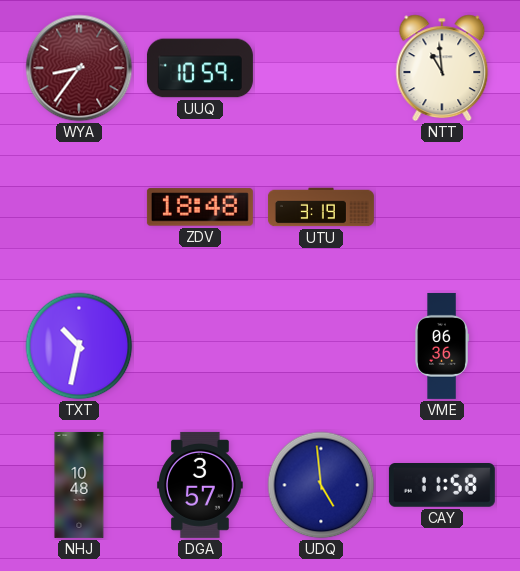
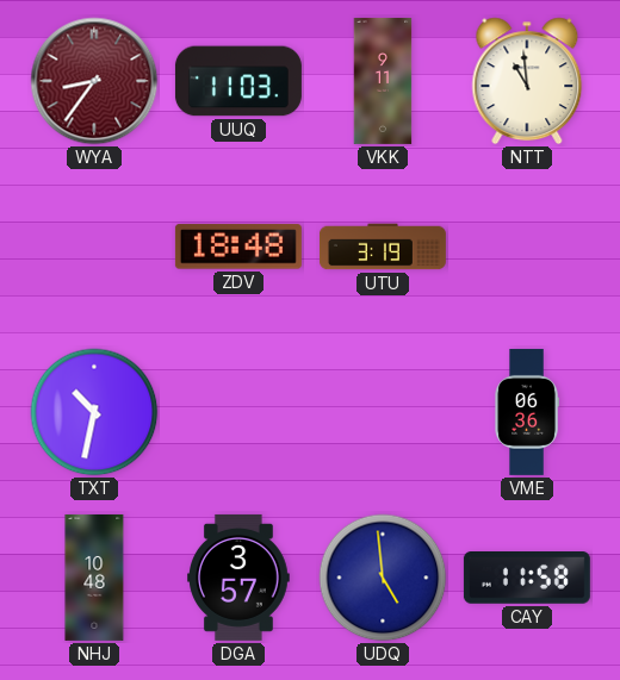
UUQ: 10:59 -> 11:03
VKK: none -> 9:11
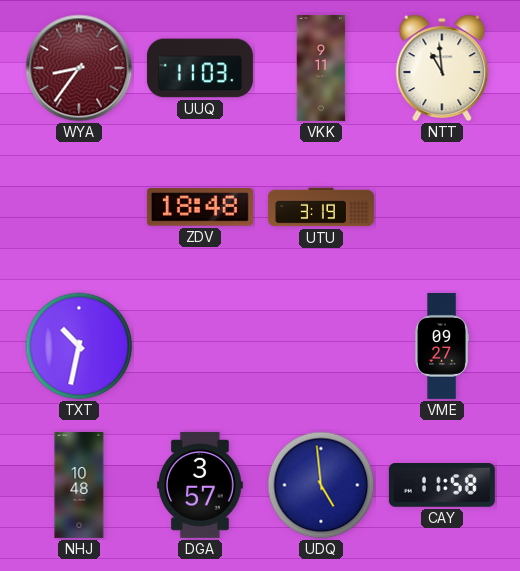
VME: 06:36 -> 09:27
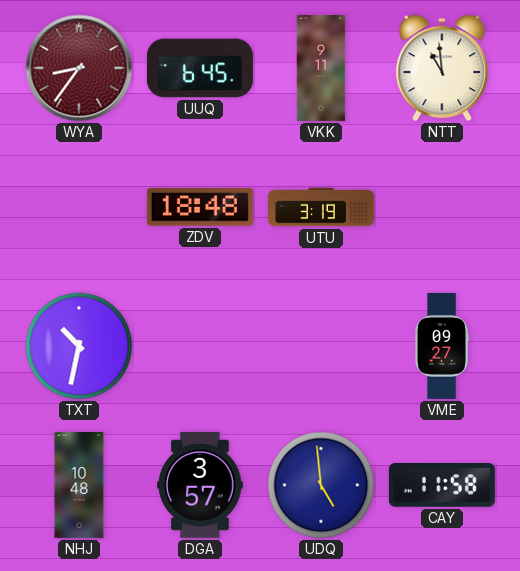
UUQ: 11:03 -> 6:45
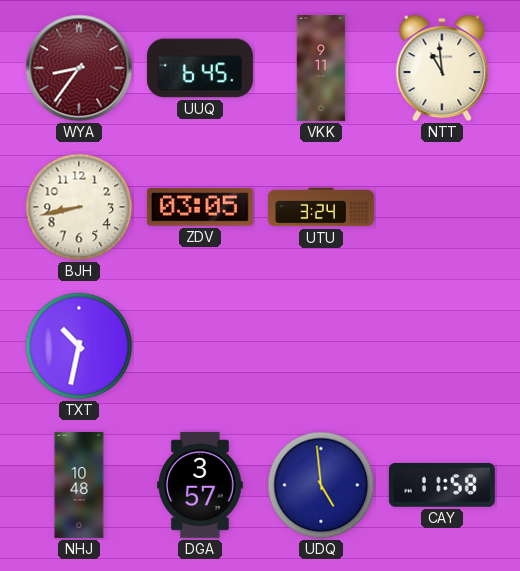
BJH: none -> 8:43
ZDV: 18:48 -> 03:05
UTU: 3:19 -> 3:24
VME: 09:27 -> none
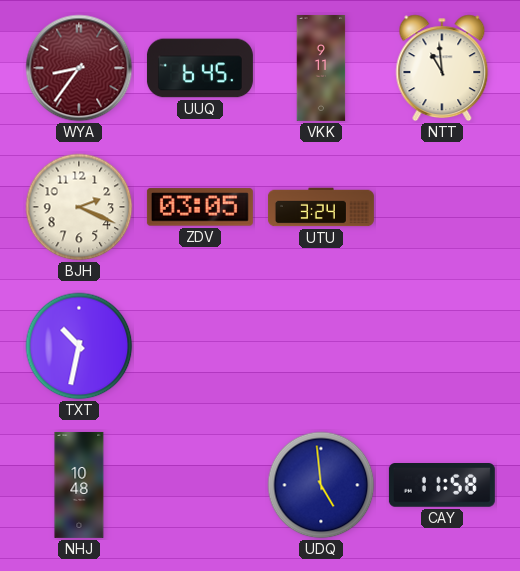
BJH: 8:43 -> 2:19
DGA: 3:57 -> none
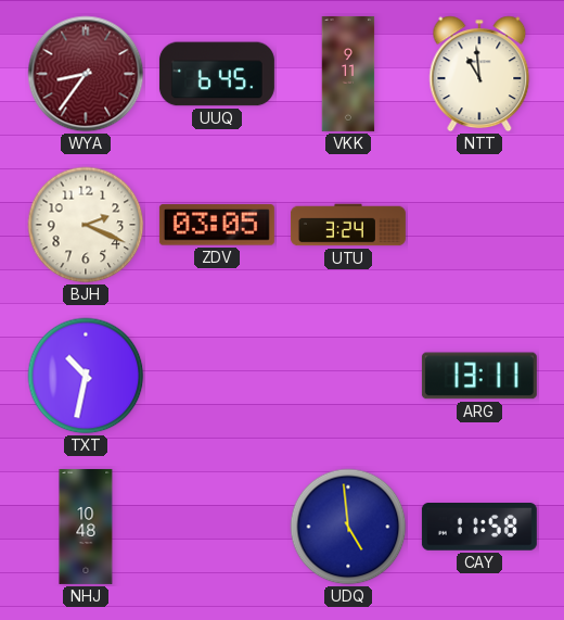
ARG: none -> 13:11
